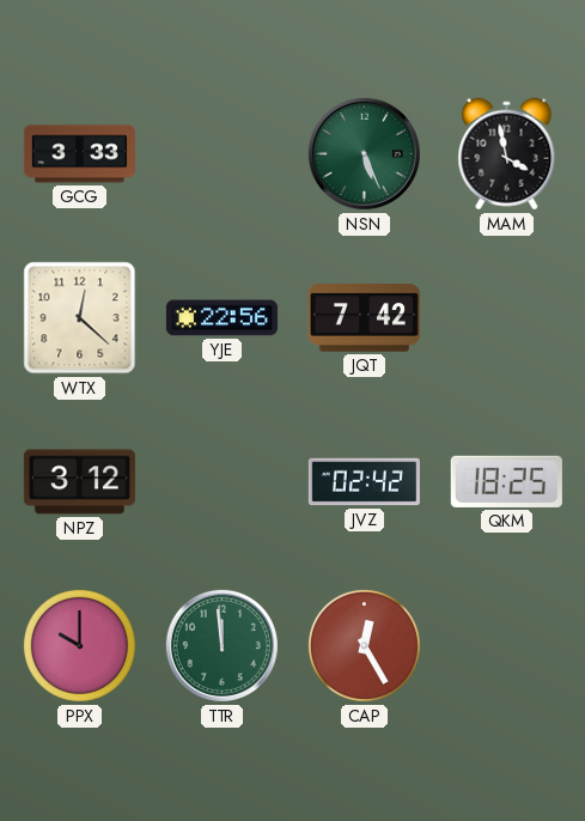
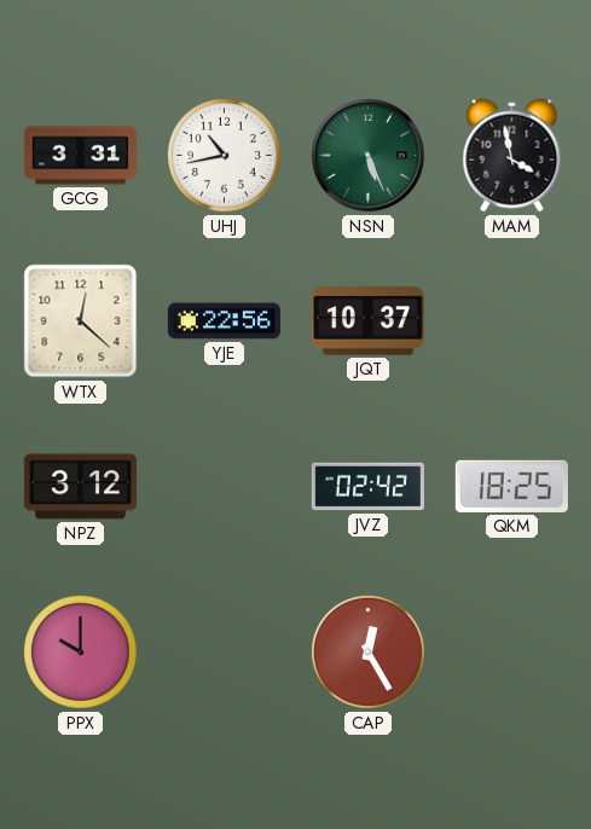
GCG: 3:33 -> 3:31
UHJ: none -> 10:43
JQT: 7:42 -> 10:37
TTR: 11:59 -> none
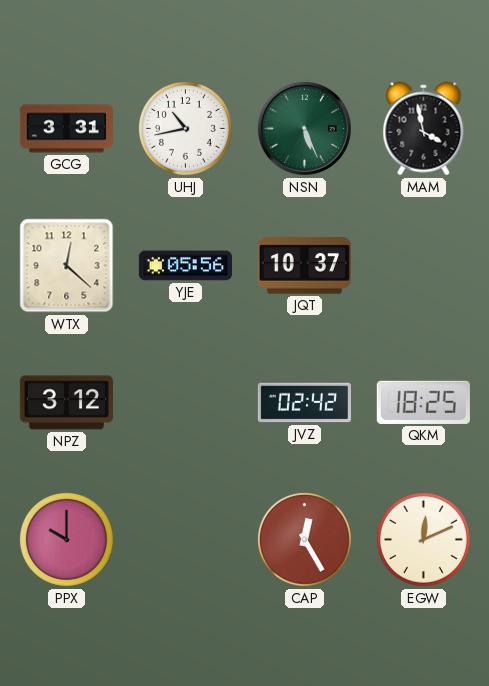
YJE: 22:56 -> 05:56
EGW: none -> 12:11
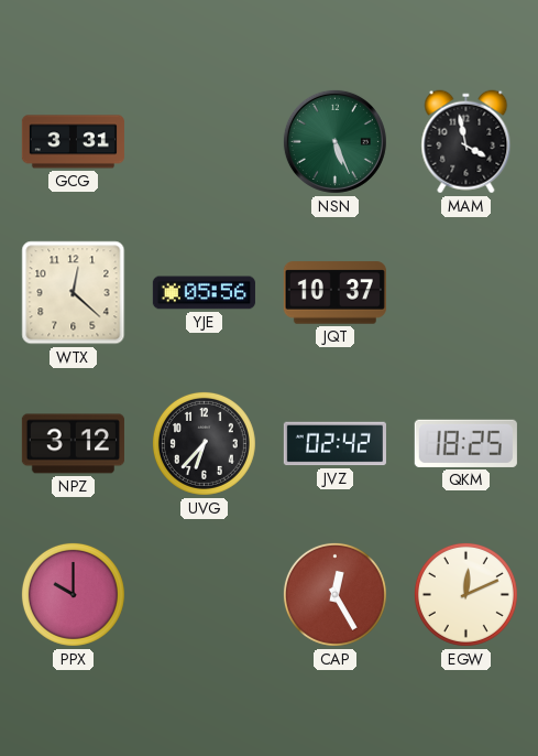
UHJ: 10:43 -> none
UVG: none -> 6:37
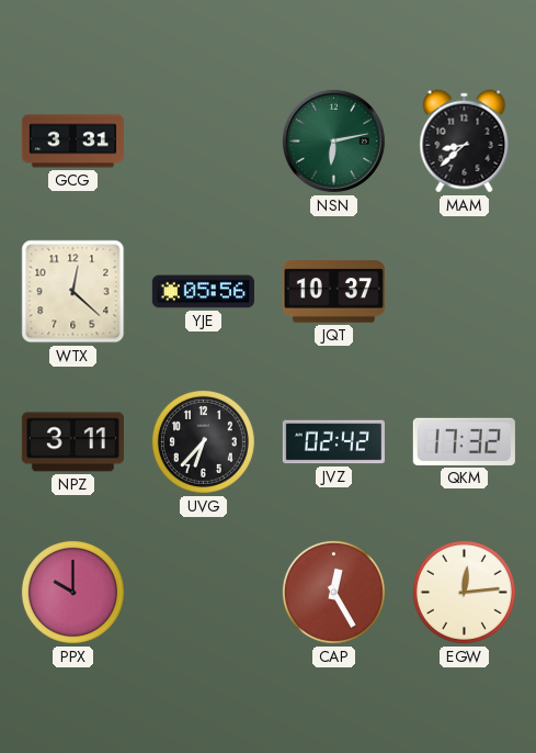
NSN: 5:26 -> 6:13
MAM: 3:58 -> 8:38
NPZ: 3:12 -> 3:11
QKM: 18:25 -> 17:32
EGW: 12:11 -> 12:14
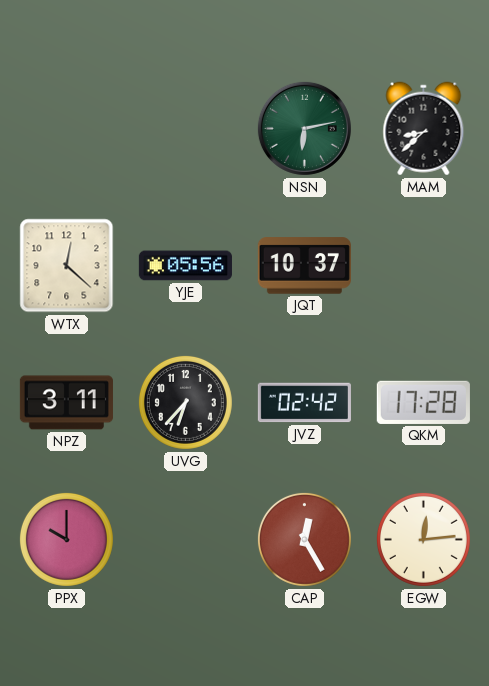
GCG: 3:31 -> none
QKM: 17:32 -> 17:28
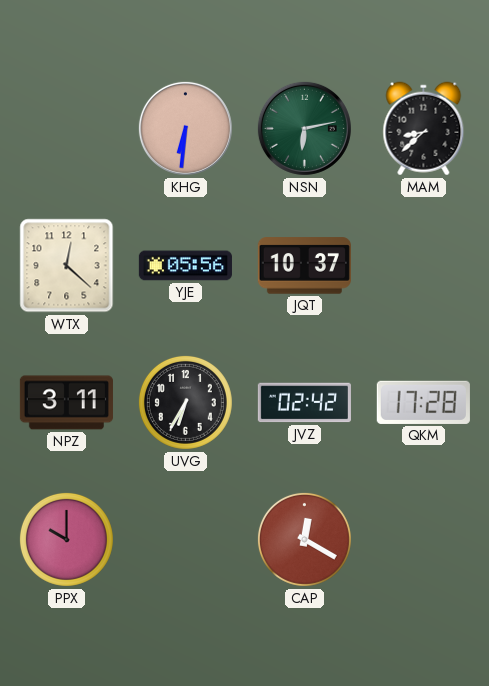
KHG: none -> 6:31
UVG: 6:37 -> 6:35
CAP: 12:25 -> 12:20
EGW: 12:14 -> none
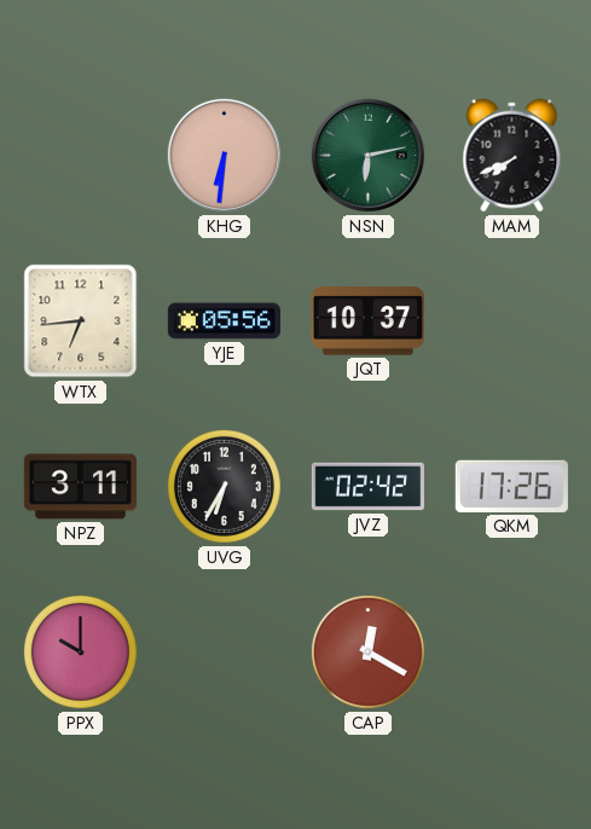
MAM: 8:38 -> 7:41
WTX: 12:22 -> 6:44
QKM: 17:28 -> 17:26
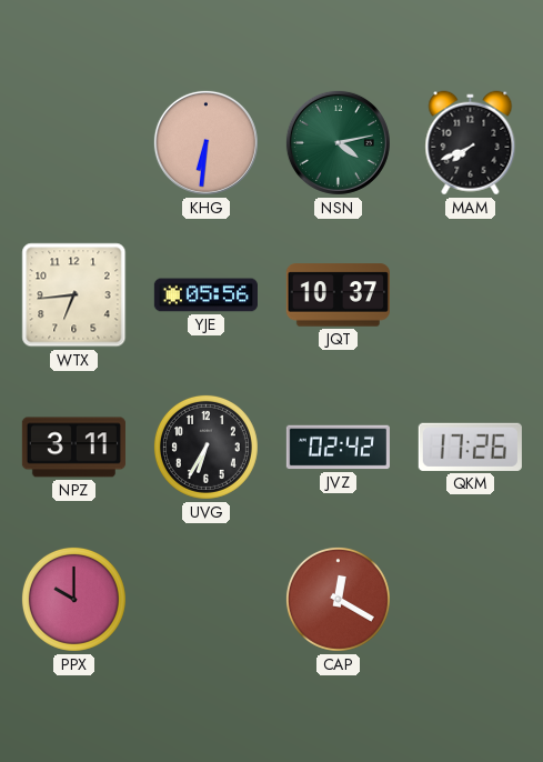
NSN: 6:13 -> 4:13
